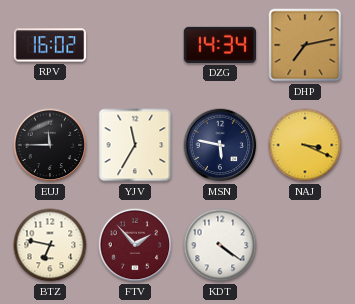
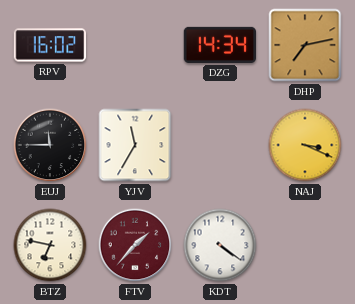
MSN: 5:47 -> none
FTV: 1:53 -> 1:37
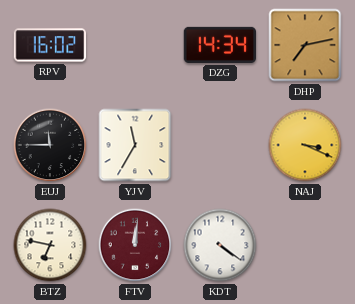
FTV: 1:37 -> 12:01
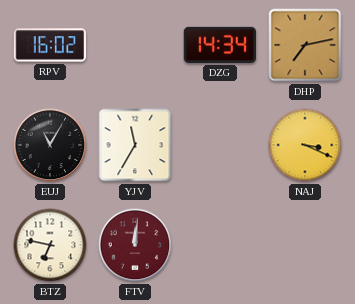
EUJ: 11:45 -> 11:05
KDT: 4:21 -> none
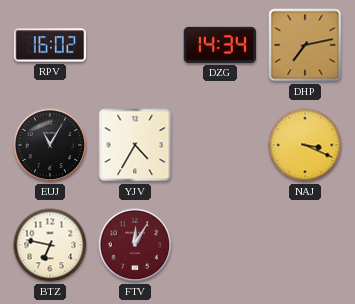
YJV: 11:35 -> 4:35
FTV: 12:01 -> 12:05
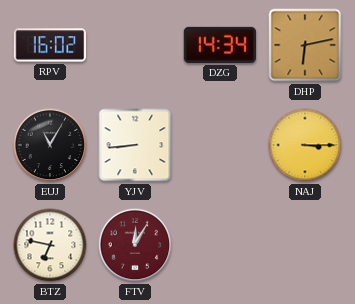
DHP: 7:13 -> 6:13
YJV: 4:35 -> 8:44
NAJ: 3:19 -> 3:15
